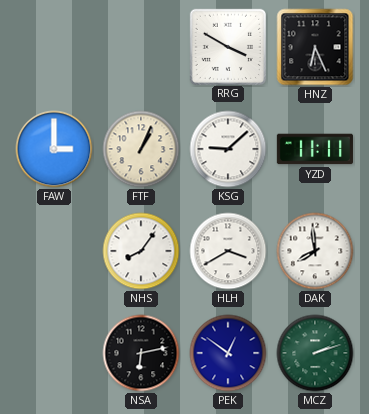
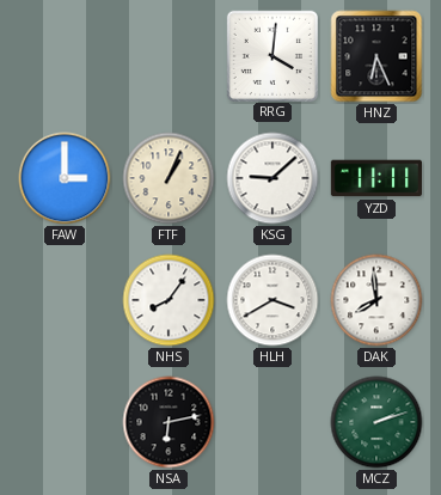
RRG: 3:50 -> 4:01
PEK: 12:51 -> none
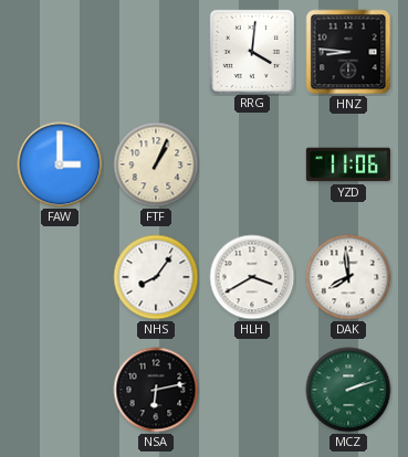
HNZ: 6:26 -> 8:46
KSG: 9:08 -> none
YZD: 11:11 -> 11:06
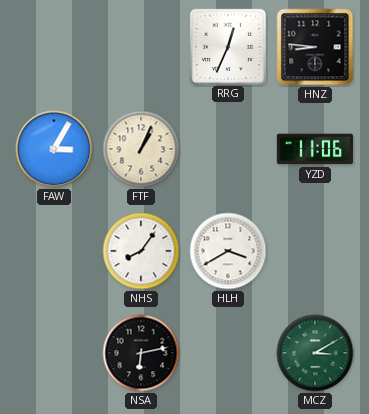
RRG: 4:01 -> 12:34
FAW: 3:00 -> 3:05
DAK: 7:59 -> none
MCZ: 2:12 -> 3:10
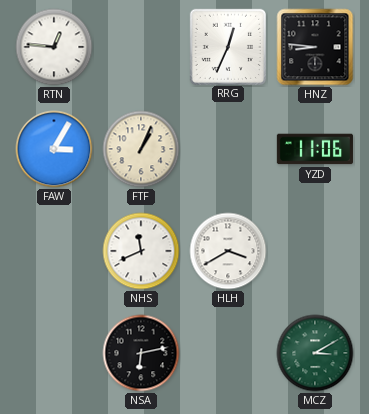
RTN: none -> 12:46
NHS: 8:06 -> 11:41
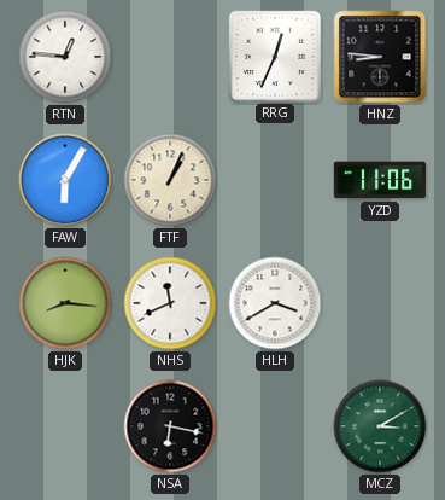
FAW: 3:05 -> 6:05
HJK: none -> 8:16
NSA: 6:13 -> 6:17
